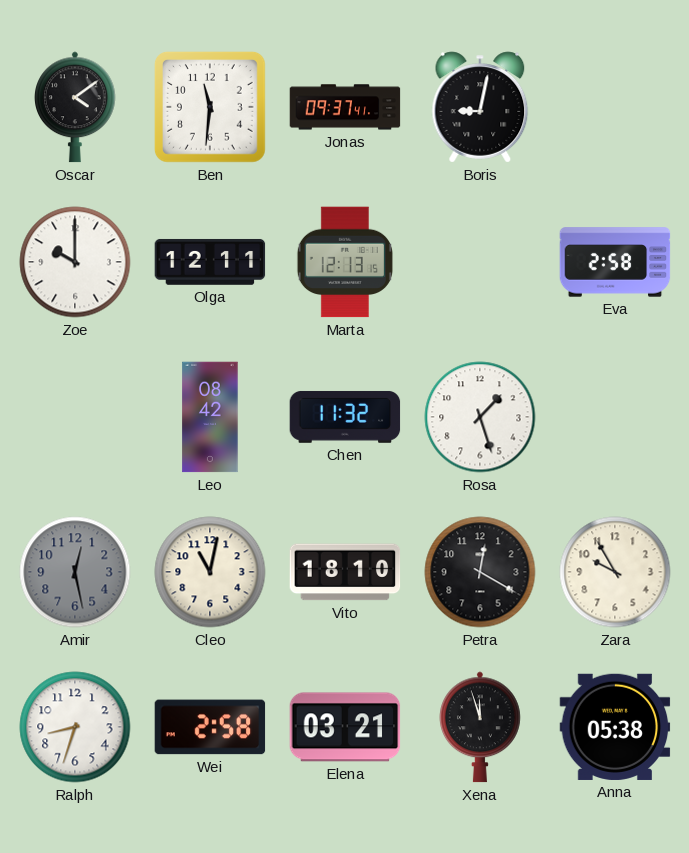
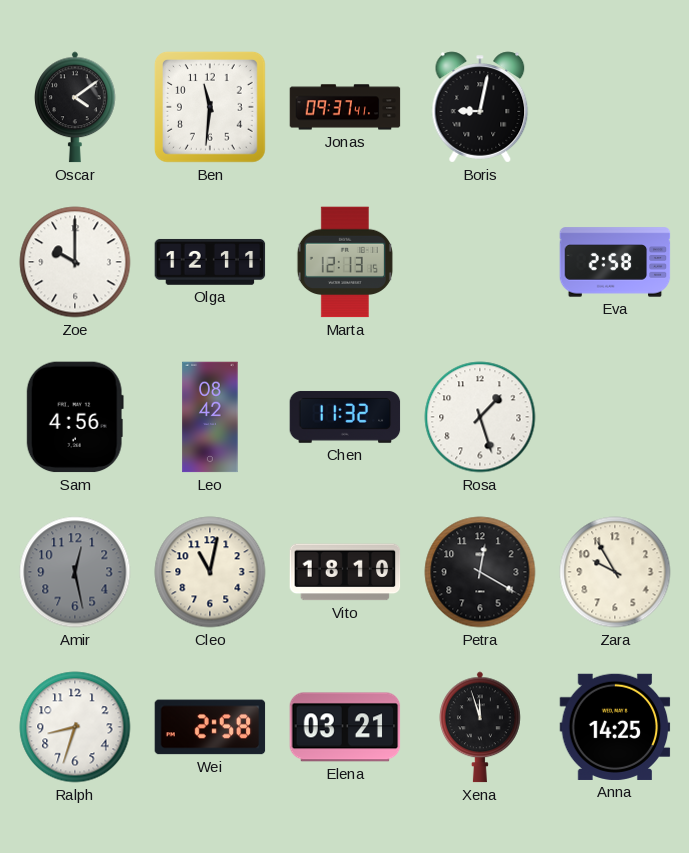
Sam: none -> 4:56
Anna: 05:38 -> 14:25
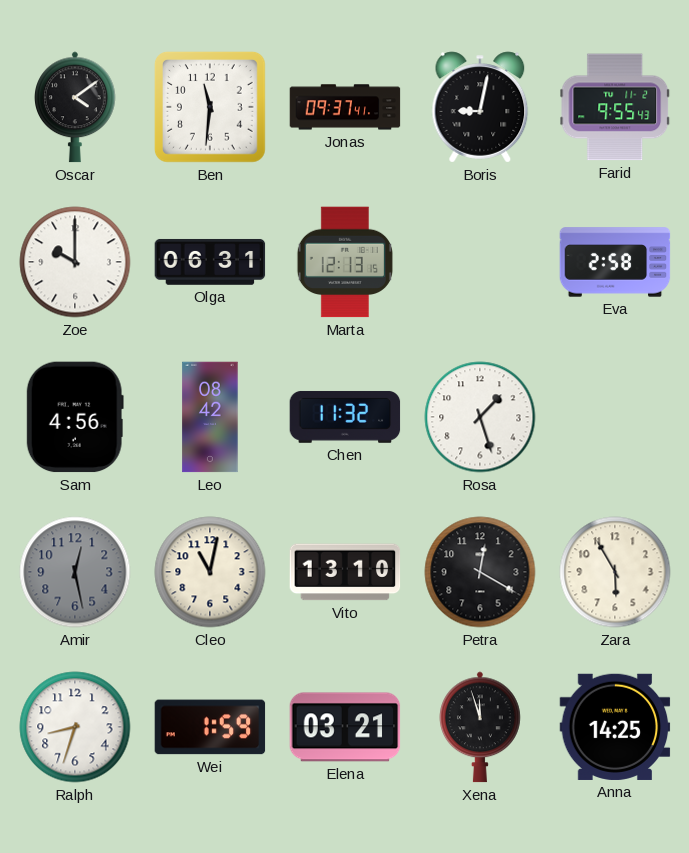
Farid: none -> 9:55
Olga: 12:11 -> 06:31
Vito: 18:10 -> 13:10
Zara: 9:55 -> 5:55
Wei: 2:58 -> 1:59
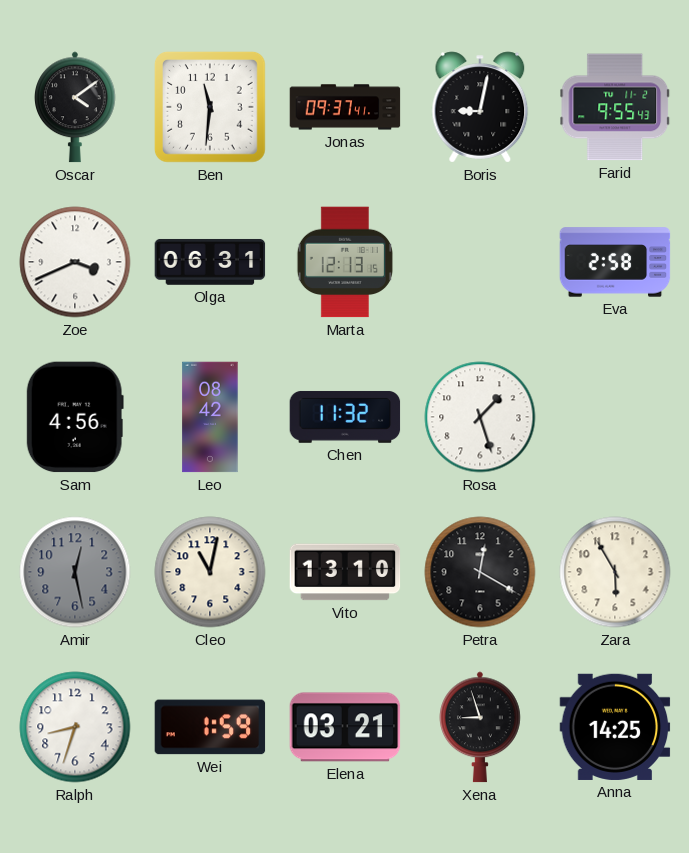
Zoe: 10:00 -> 3:41
Xena: 11:57 -> 8:57
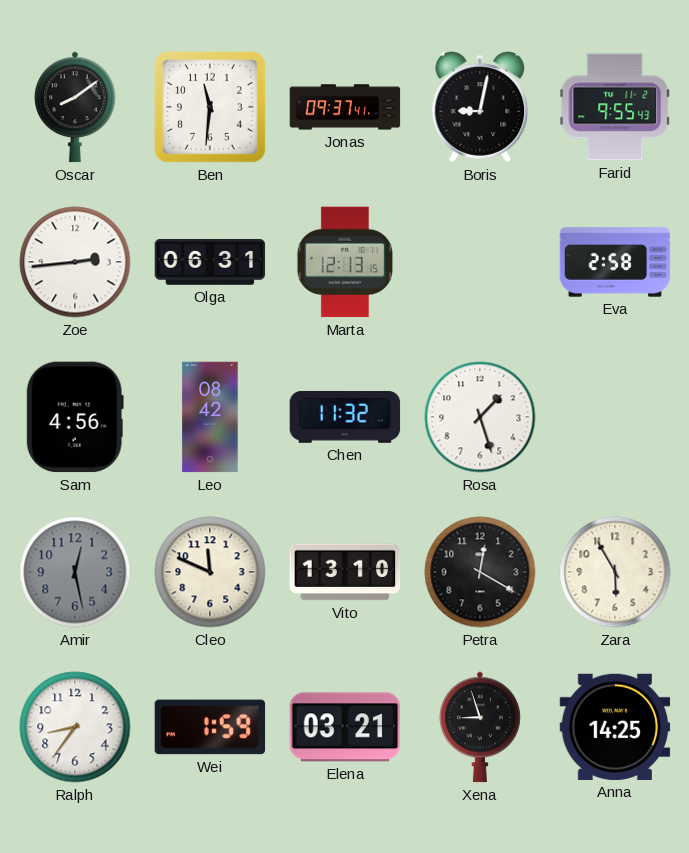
Oscar: 4:09 -> 8:09
Zoe: 3:41 -> 2:44
Cleo: 11:02 -> 11:49
Ralph: 8:33 -> 8:36
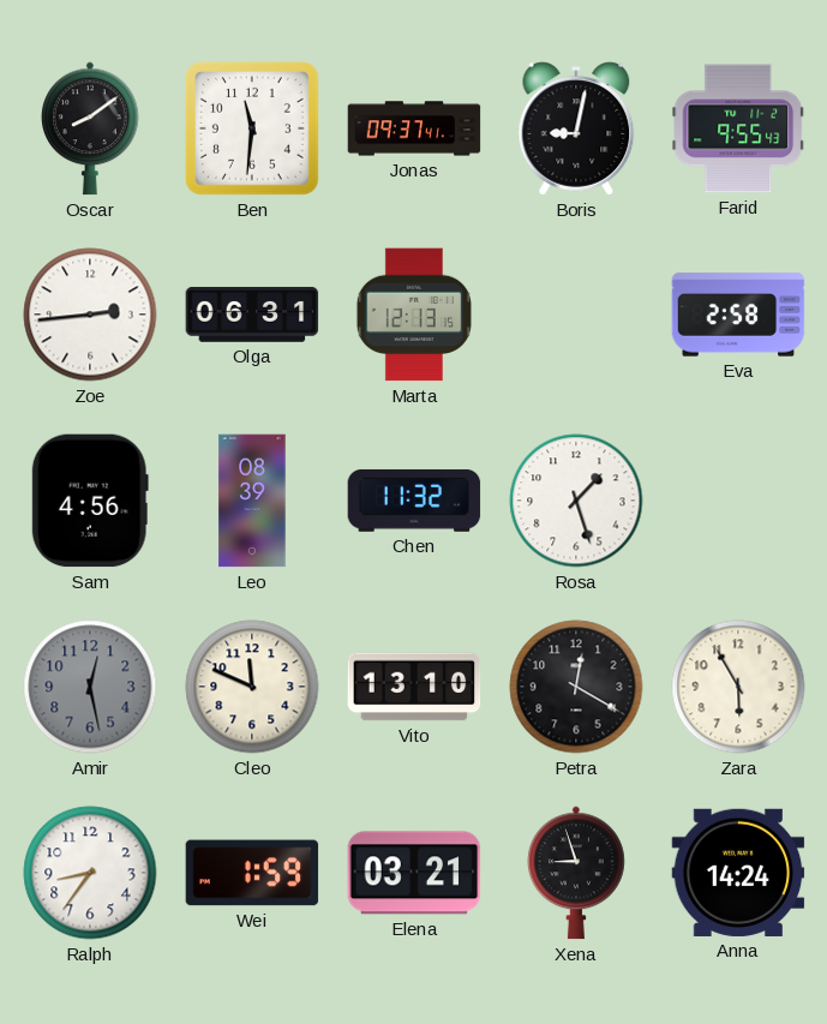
Leo: 08:42 -> 08:39
Anna: 14:25 -> 14:24
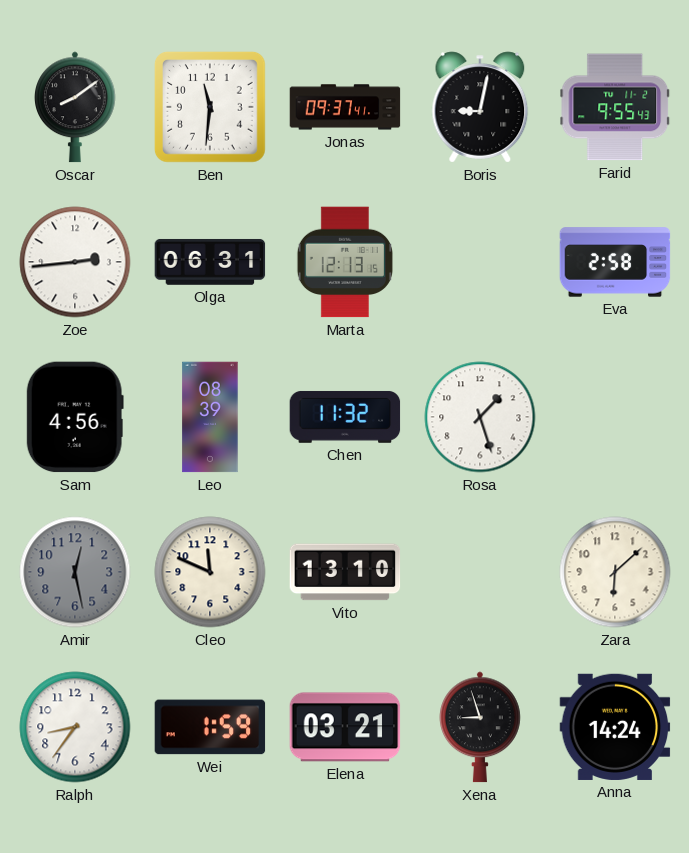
Petra: 12:20 -> none
Zara: 5:55 -> 6:08
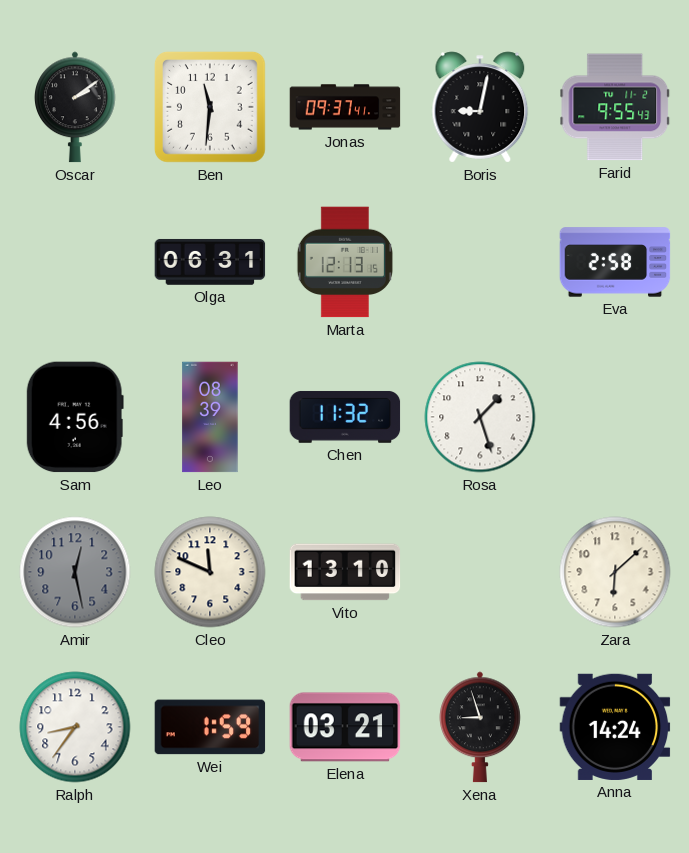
Oscar: 8:09 -> 2:09
Zoe: 2:44 -> none
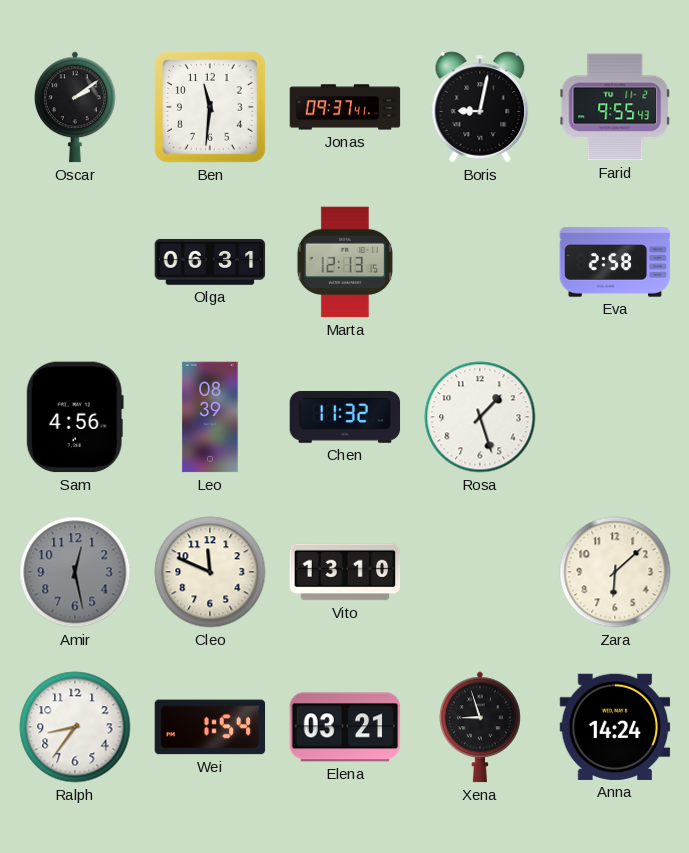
Wei: 1:59 -> 1:54
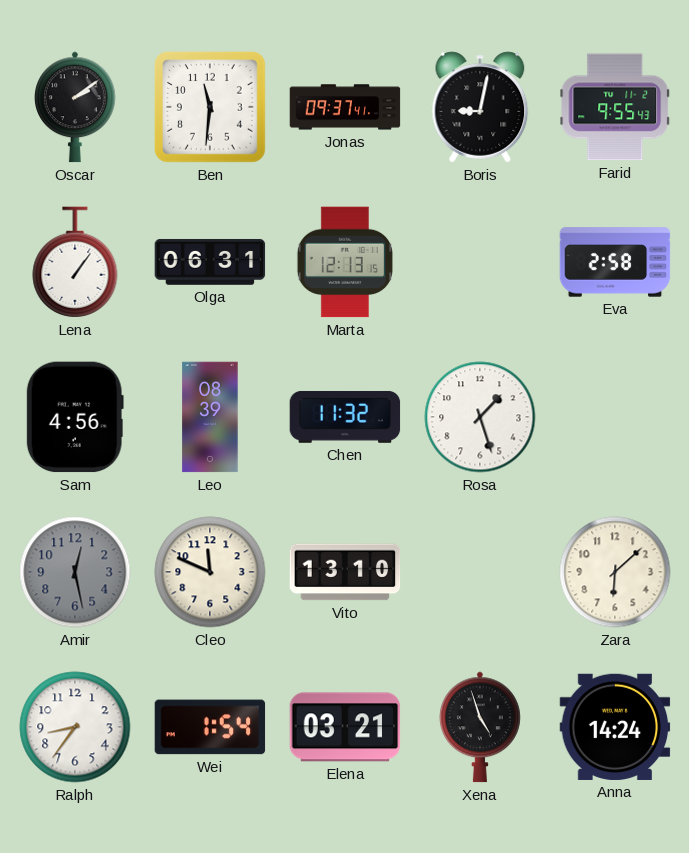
Lena: none -> 1:06
Xena: 8:57 -> 4:57
